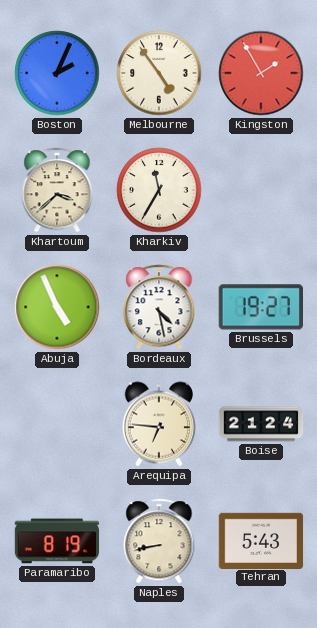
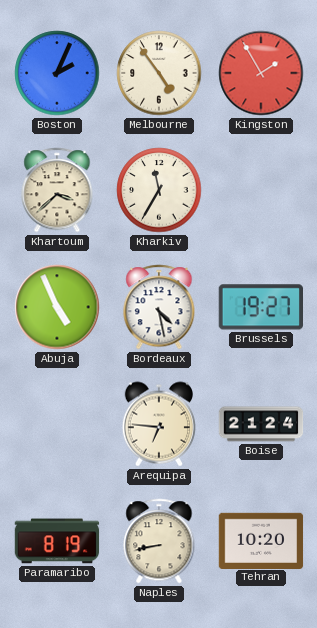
Tehran: 5:43 -> 10:20
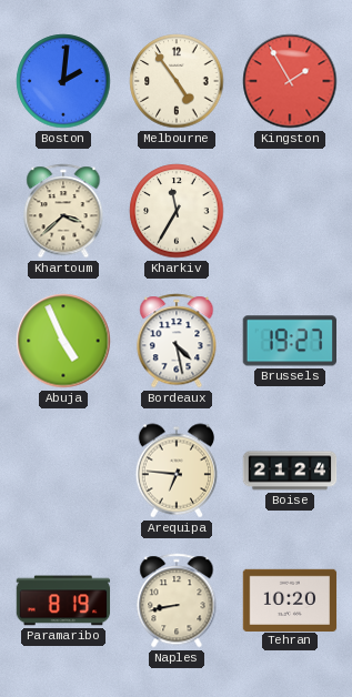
Boston: 2:04 -> 2:01
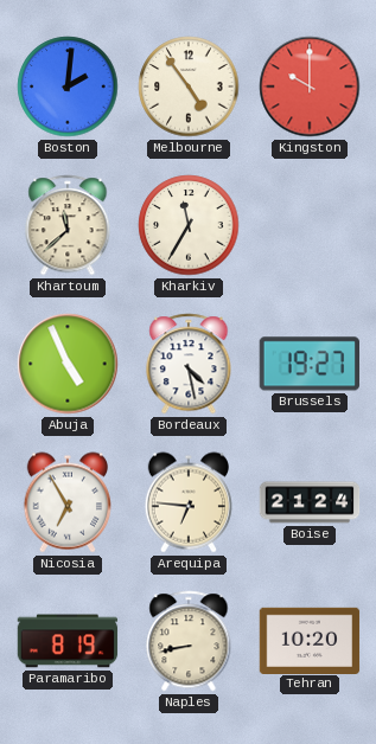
Kingston: 1:55 -> 10:00
Khartoum: 3:38 -> 11:38
Nicosia: none -> 6:55
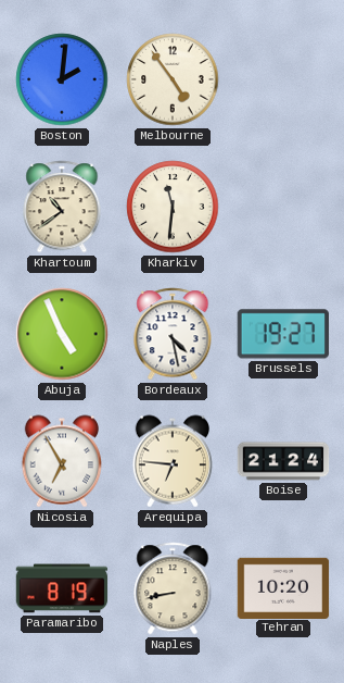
Kingston: 10:00 -> none
Khartoum: 11:38 -> 10:39
Kharkiv: 11:35 -> 11:31
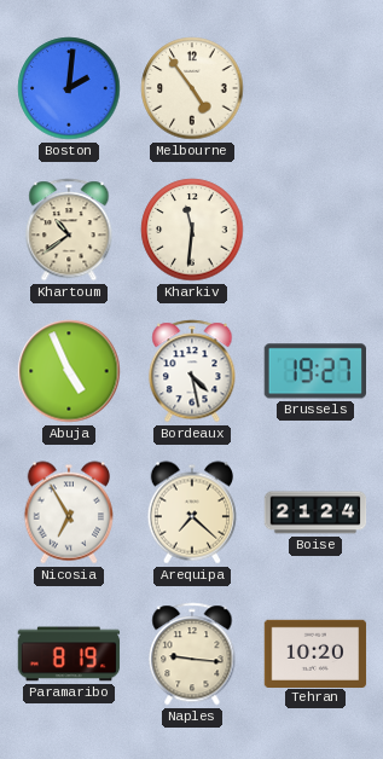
Arequipa: 6:46 -> 7:22
Naples: 8:43 -> 9:16
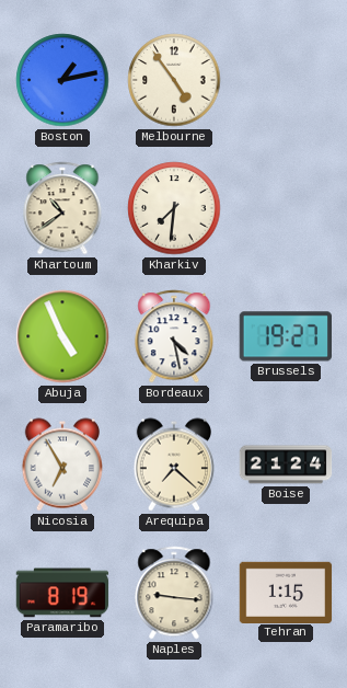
Boston: 2:01 -> 1:13
Kharkiv: 11:31 -> 7:31
Tehran: 10:20 -> 1:15
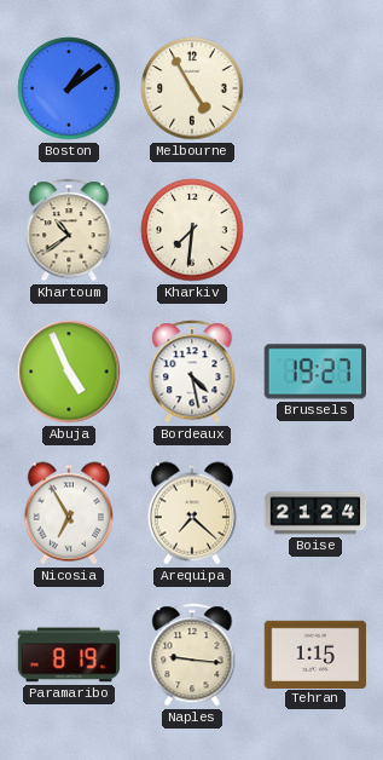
Boston: 1:13 -> 1:09
Melbourne: 4:54 -> 4:55
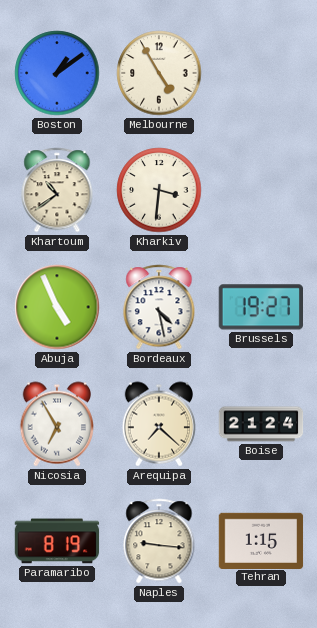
Kharkiv: 7:31 -> 3:31
